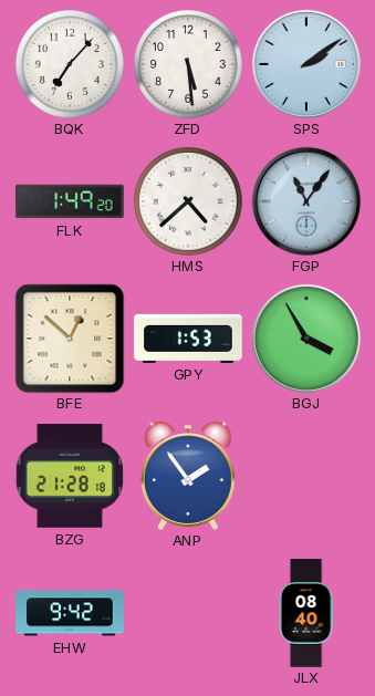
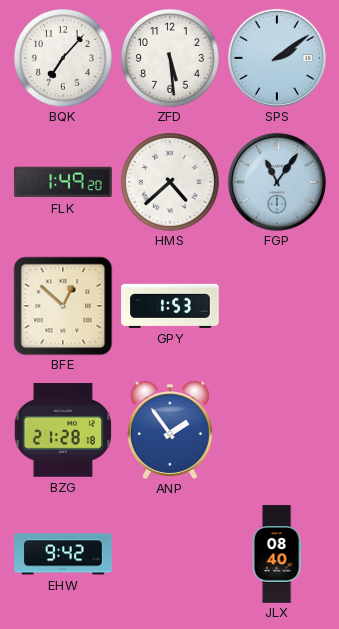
BGJ: 3:55 -> none
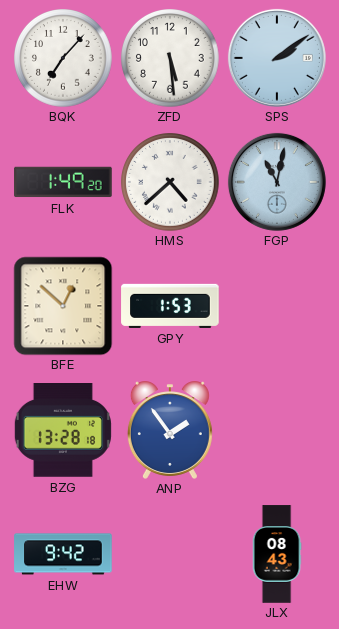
FGP: 11:06 -> 11:02
BZG: 21:28 -> 13:28
JLX: 08:40 -> 08:43
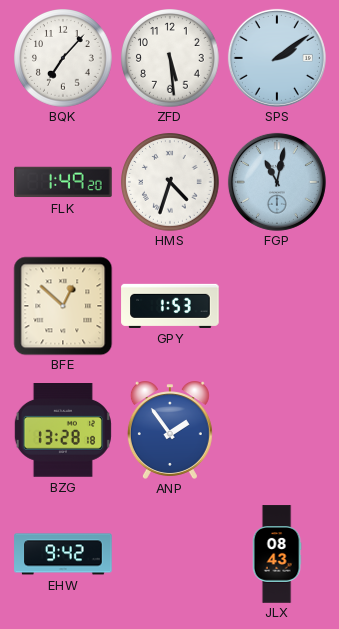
HMS: 4:38 -> 4:33
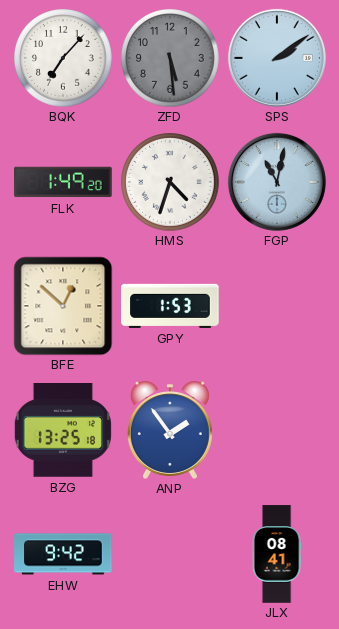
ZFD dial: white -> grey
BZG: 13:28 -> 13:25
JLX: 08:43 -> 08:41
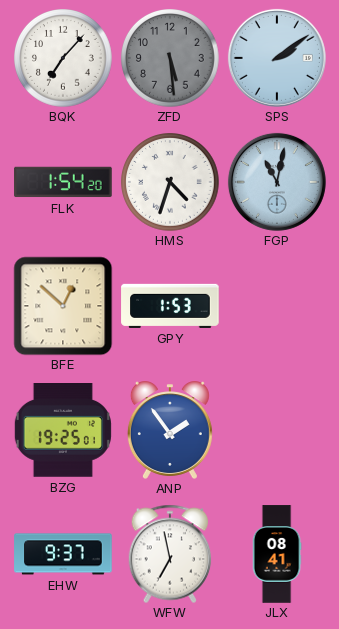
FLK: 1:49 -> 1:54
BZG: 13:25 -> 19:25
EHW: 9:42 -> 9:37
WFW: none -> 6:58
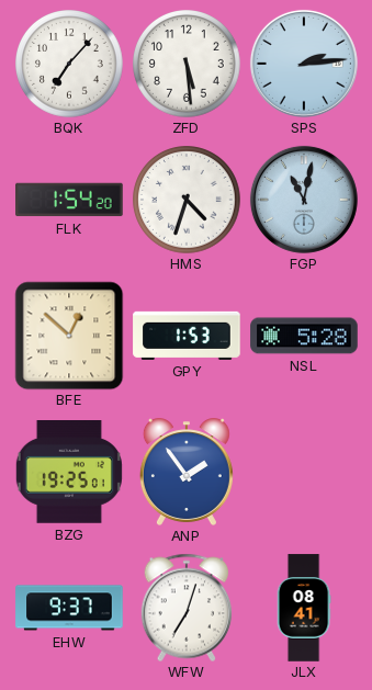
ZFD dial: grey -> white
SPS: 2:09 -> 2:14
NSL: none -> 5:28
WFW: 6:58 -> 7:03
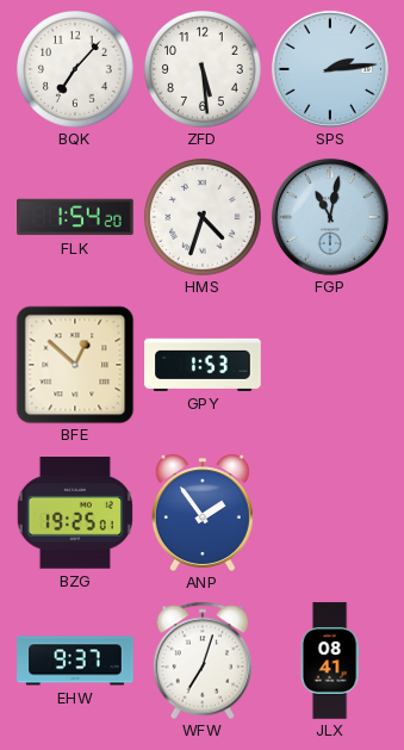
NSL: 5:28 -> none
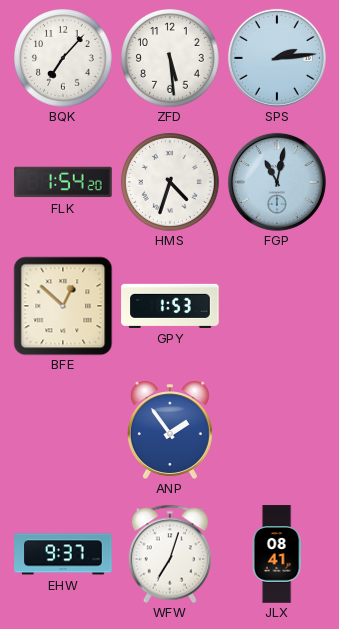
BZG: 19:25 -> none
